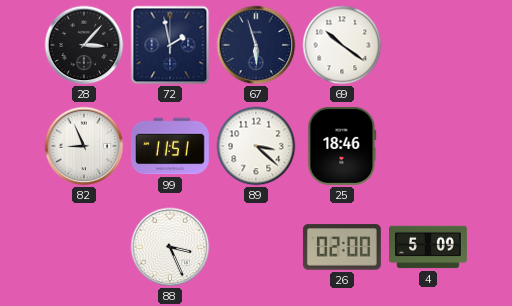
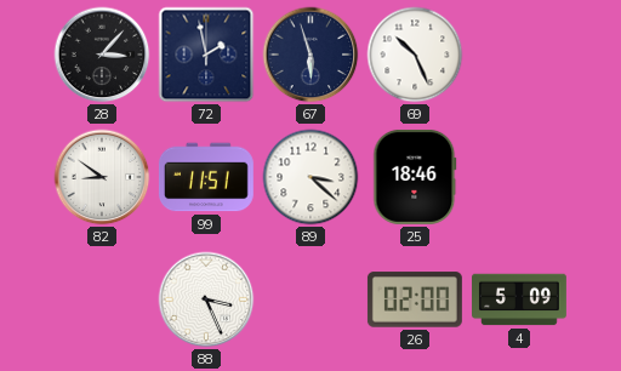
69: 10:21 -> 10:26
82: 8:56 -> 8:51
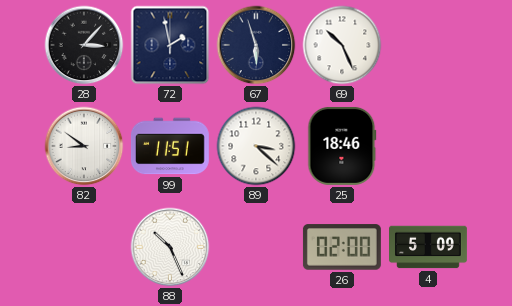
88: 3:26 -> 10:26
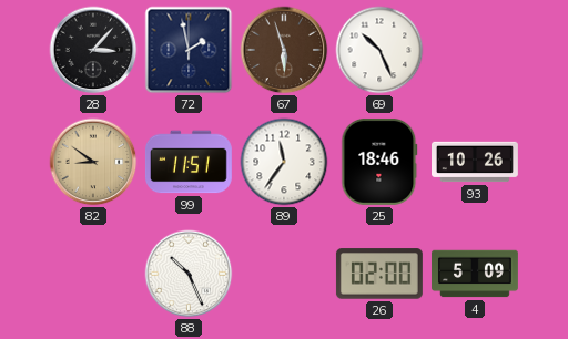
67 dial: navy -> brown
82 dial: white -> champagne
89: 3:22 -> 11:36
93: none -> 10:26
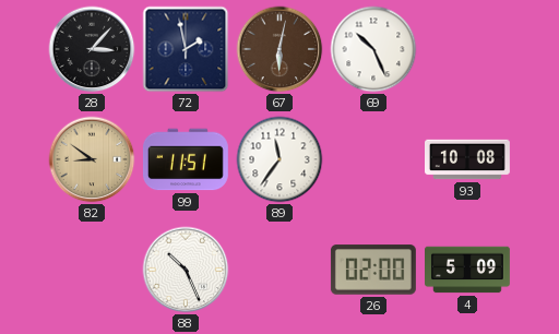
67: 5:57 -> 6:02
25: 18:46 -> none
93: 10:26 -> 10:08
